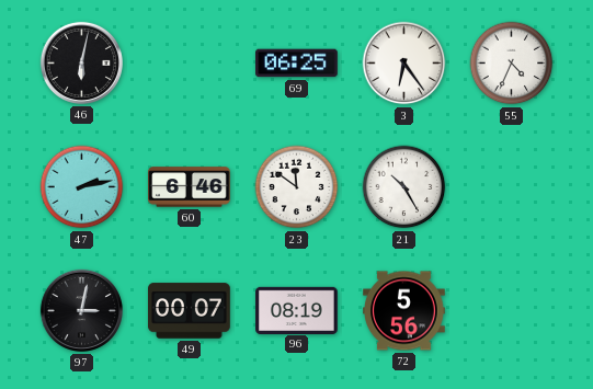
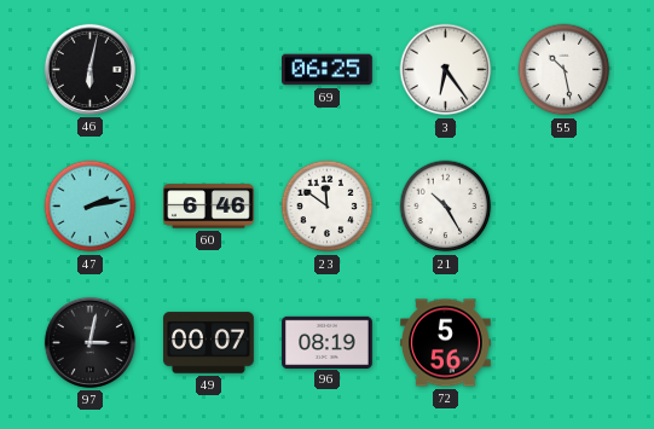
55: 4:34 -> 10:28
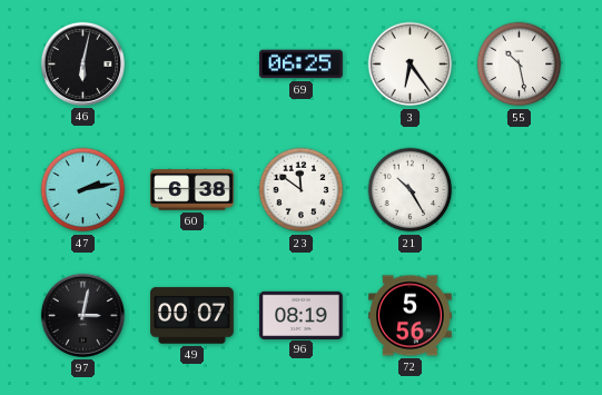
60: 6:46 -> 6:38
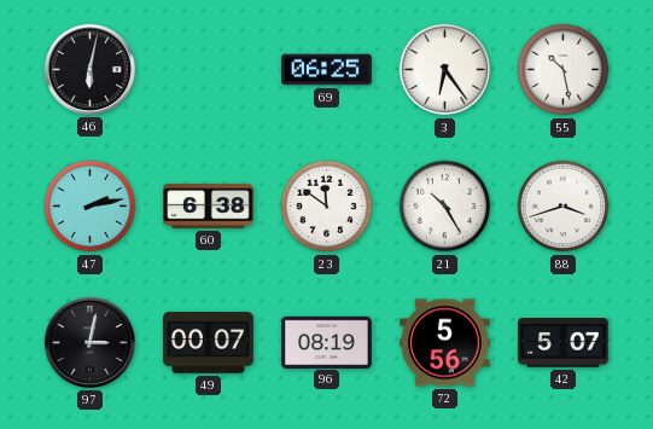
88: none -> 3:42
42: none -> 5:07
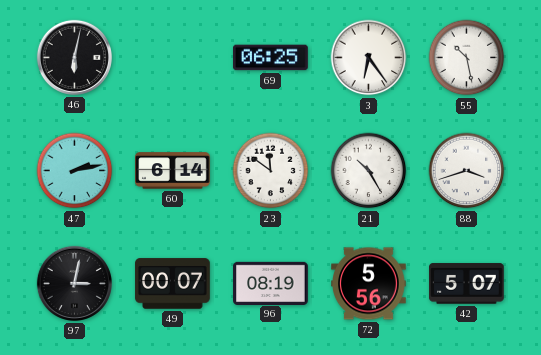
60: 6:38 -> 6:14
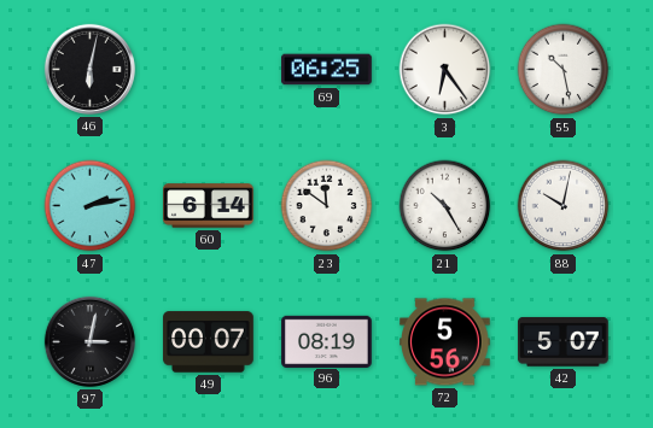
88: 3:42 -> 10:02
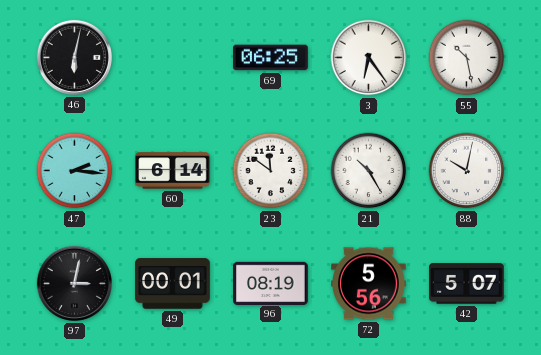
47: 2:13 -> 2:16
49: 00:07 -> 00:01
